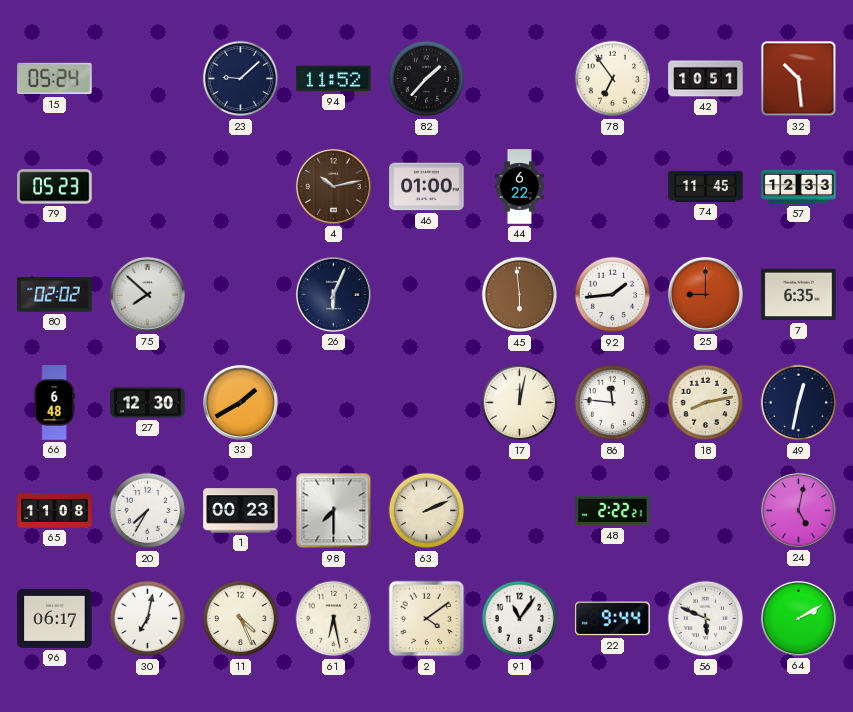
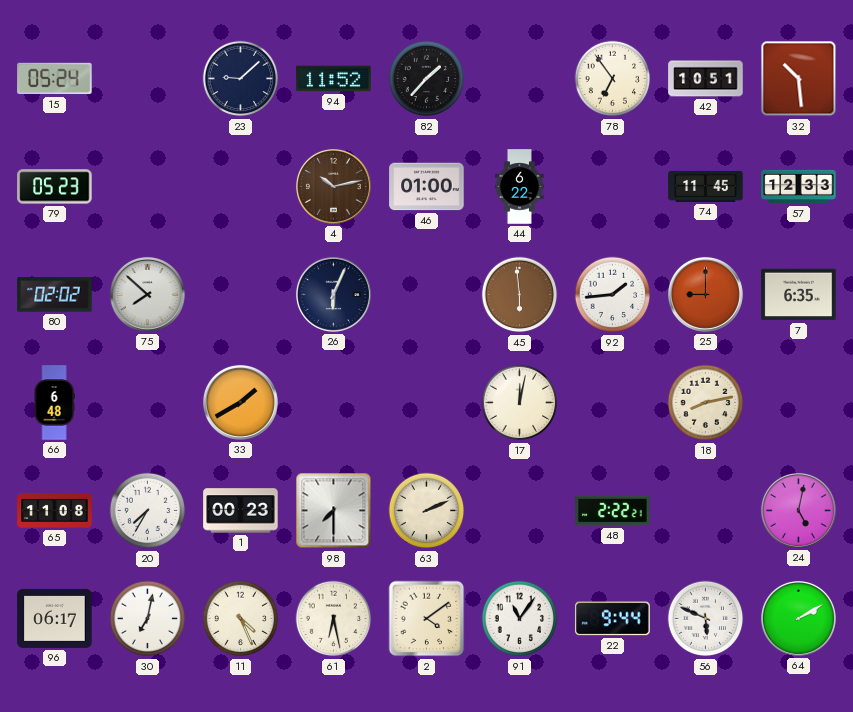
27: 12:30 -> none
86: 11:46 -> none
49: 12:32 -> none
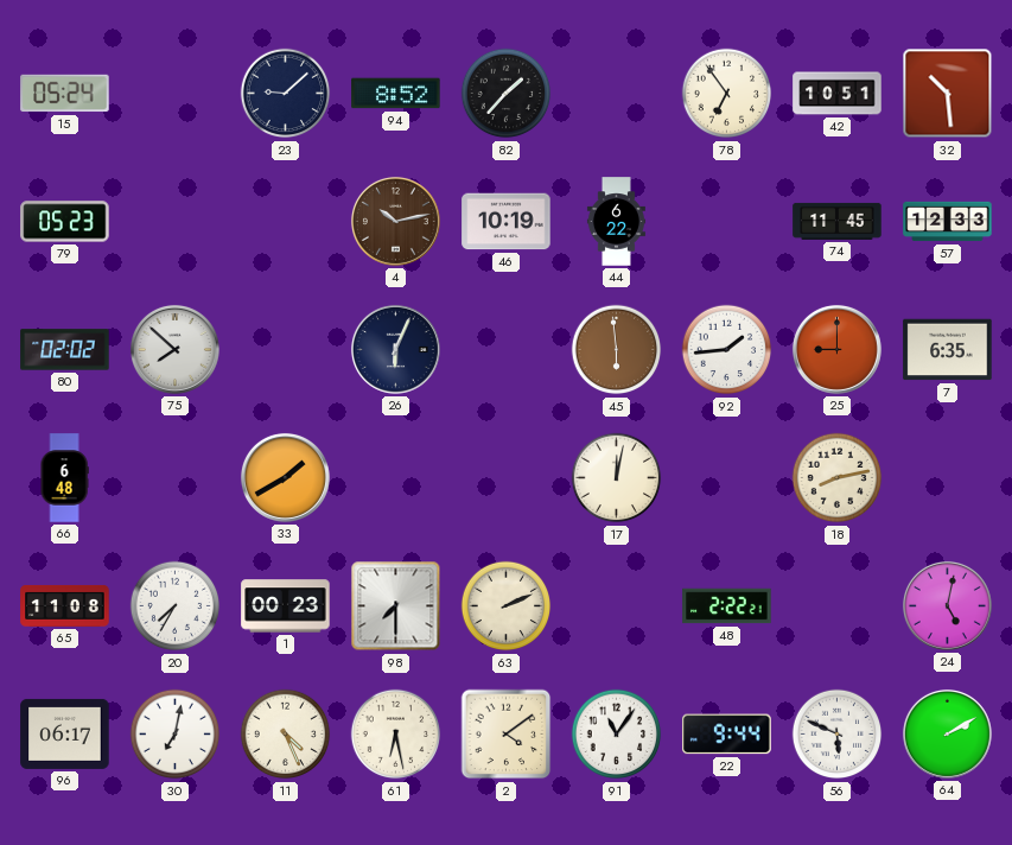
94: 11:52 -> 8:52
46: 01:00 -> 10:19
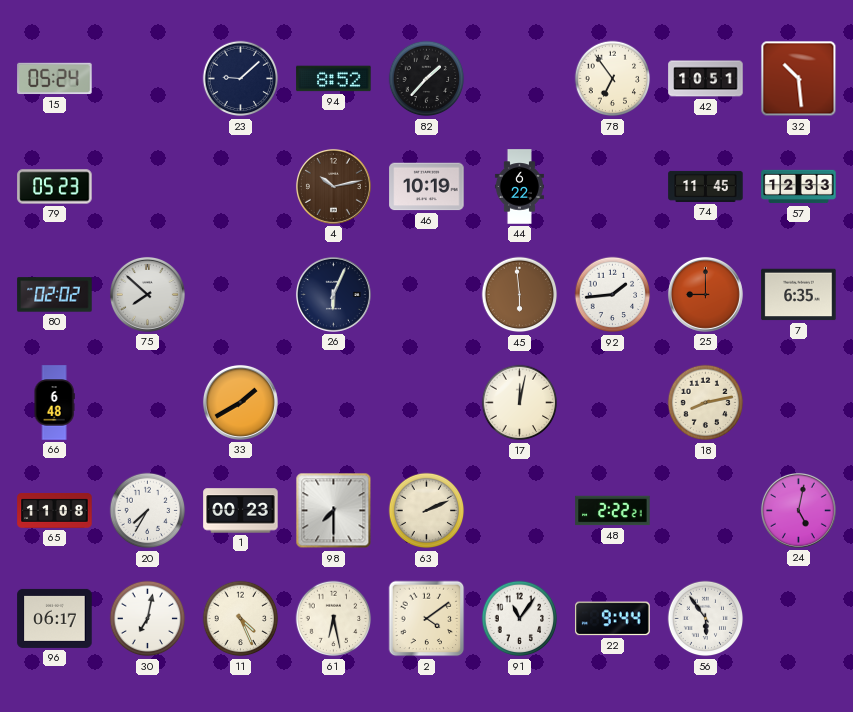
56: 5:49 -> 5:54
64: 2:10 -> none
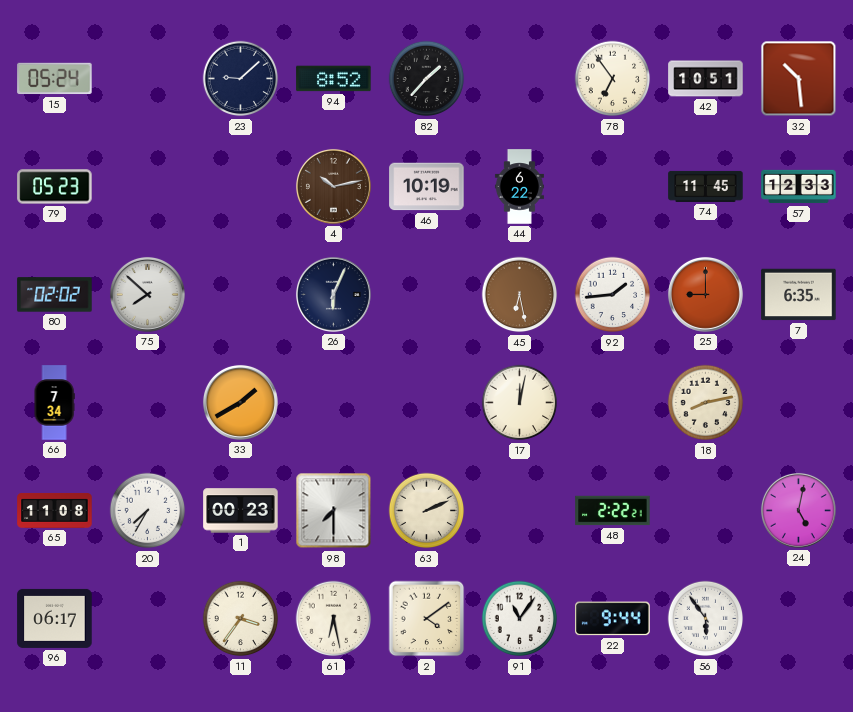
45: 5:59 -> 6:28
66: 6:48 -> 7:34
30: 7:02 -> none
11: 4:26 -> 3:36
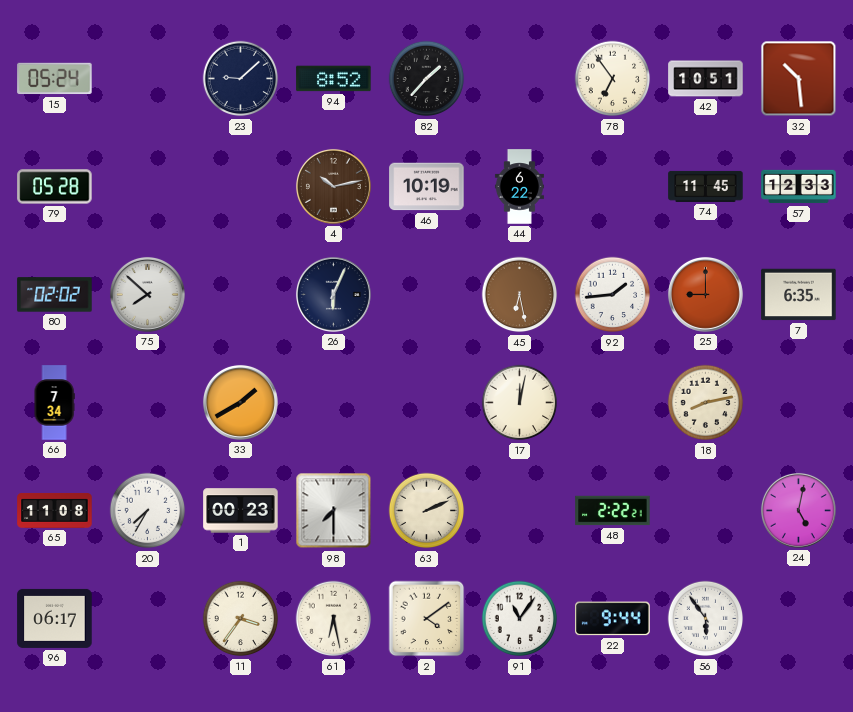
79: 05:23 -> 05:28
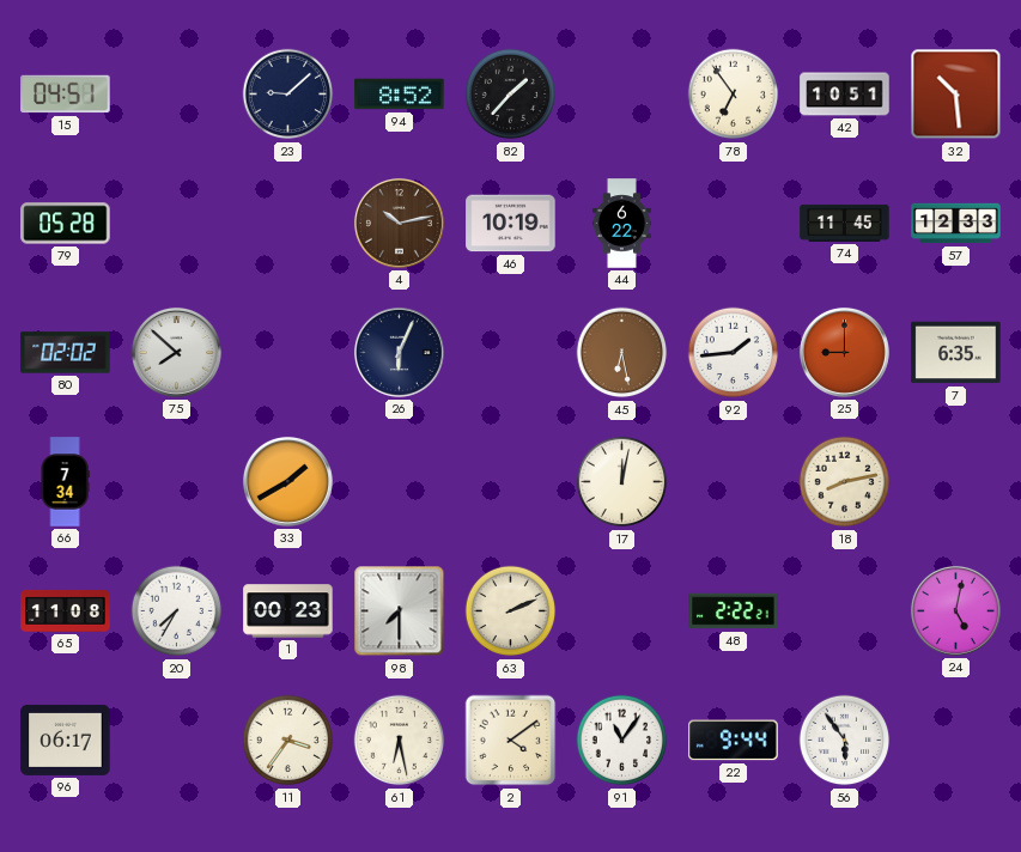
15: 05:24 -> 04:51
